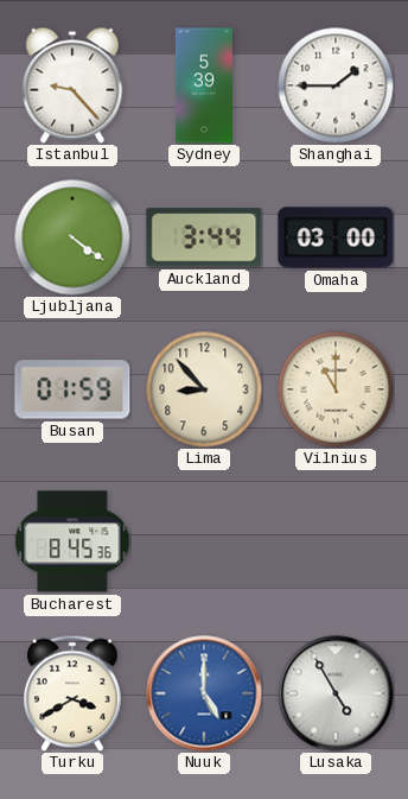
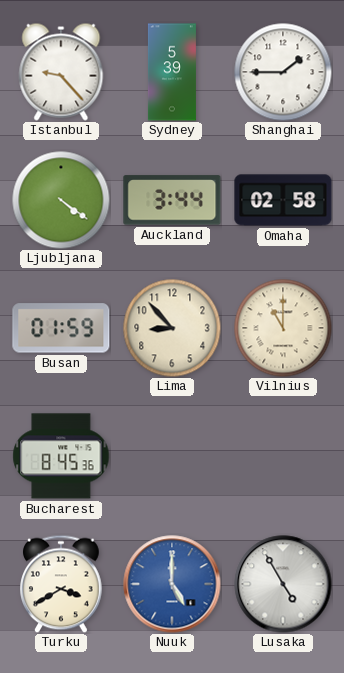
Omaha: 03:00 -> 02:58
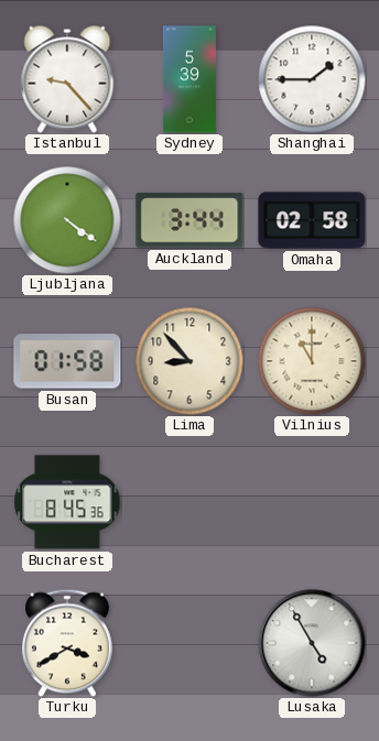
Busan: 01:59 -> 01:58
Nuuk: 5:00 -> none
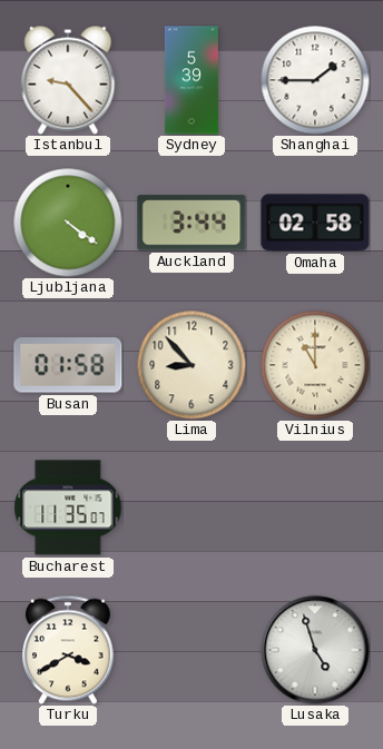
Bucharest: 8:45 -> 11:35
Lusaka: 4:55 -> 4:57
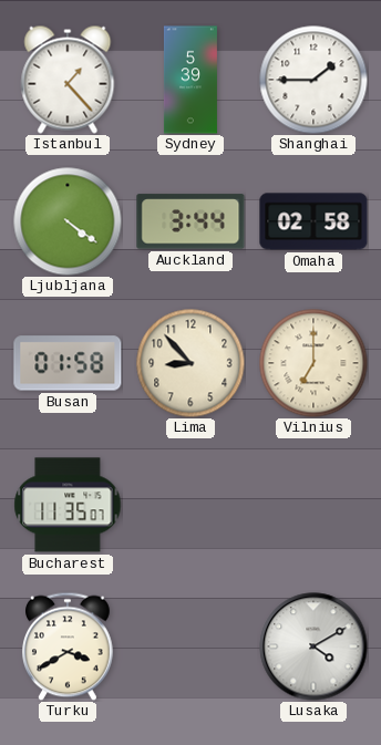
Istanbul: 9:23 -> 1:23
Vilnius: 11:00 -> 7:00
Lusaka: 4:57 -> 4:10
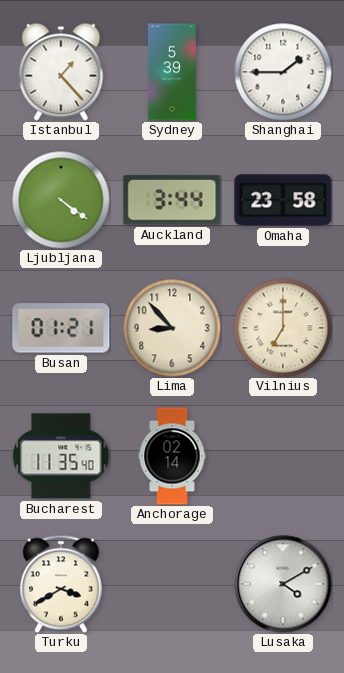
Omaha: 02:58 -> 23:58
Busan: 01:58 -> 01:21
Bucharest: 11:35:07 -> 11:35:40
Anchorage: none -> 02:14
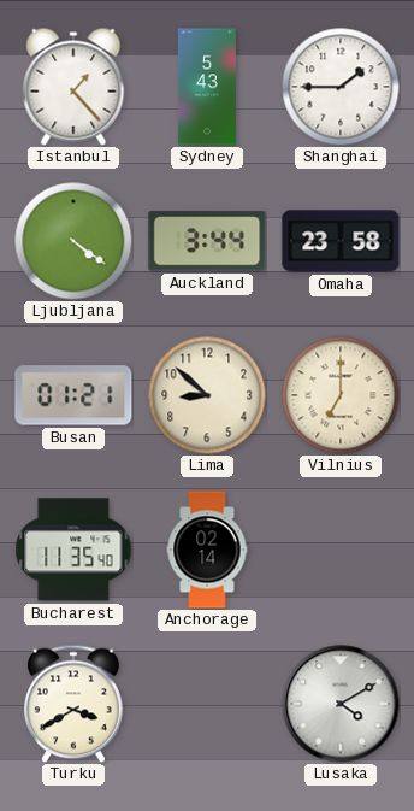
Sydney: 5:39 -> 5:43
Lima: 8:53 -> 8:52
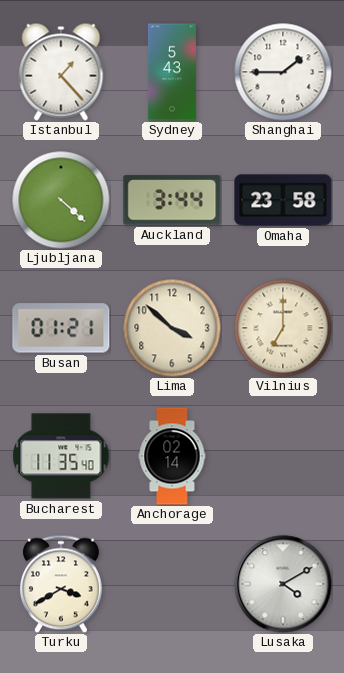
Ljubljana: 4:21 -> 4:22
Lima: 8:52 -> 3:52
